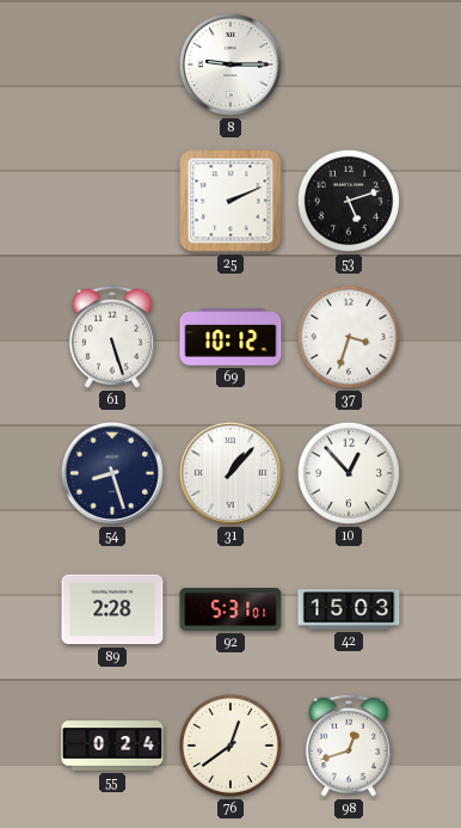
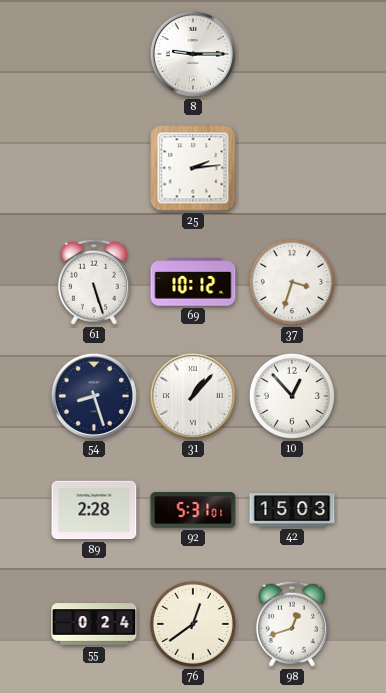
25: 2:11 -> 2:14
53: 5:12 -> none
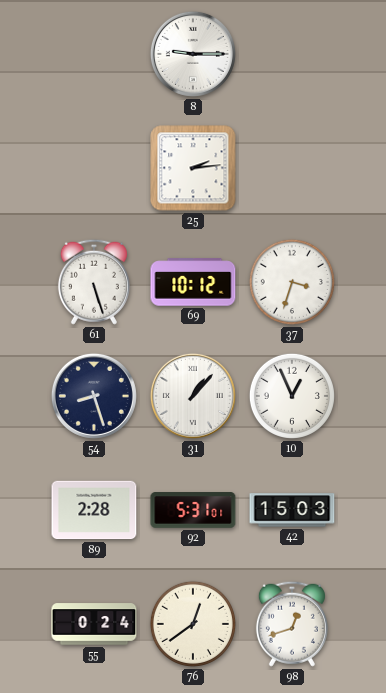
10: 12:53 -> 12:56
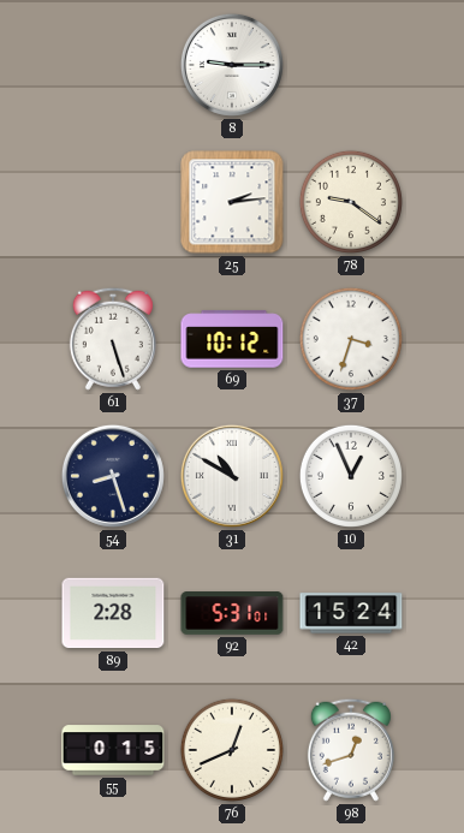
78: none -> 9:21
31: 1:07 -> 10:50
42: 15:03 -> 15:24
55: 0:24 -> 0:15
76: 12:39 -> 12:41
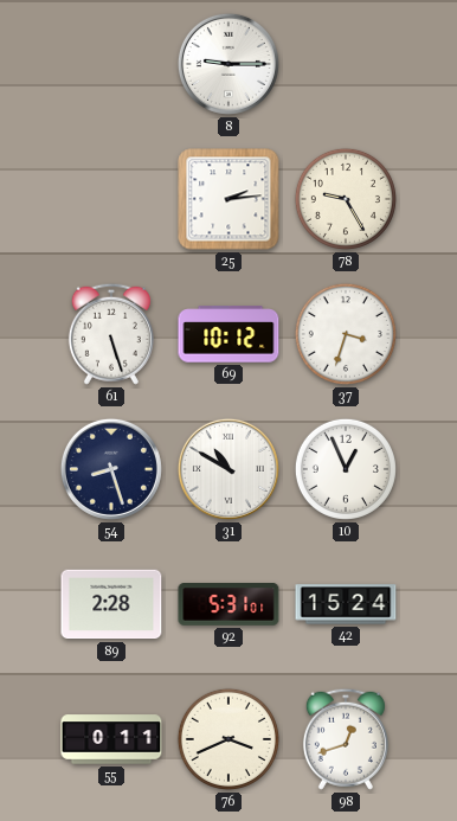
78: 9:21 -> 9:25
55: 0:15 -> 0:11
76: 12:41 -> 3:41
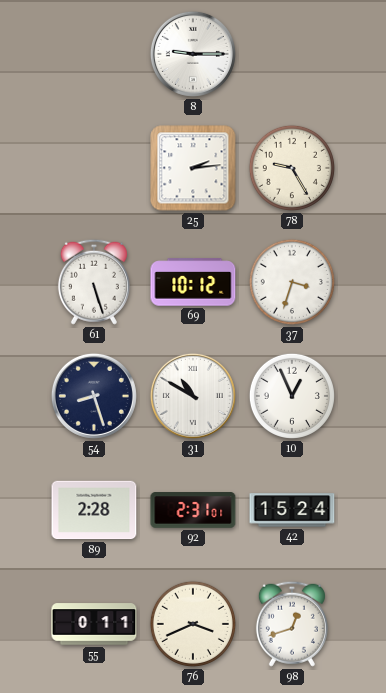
92: 5:31 -> 2:31
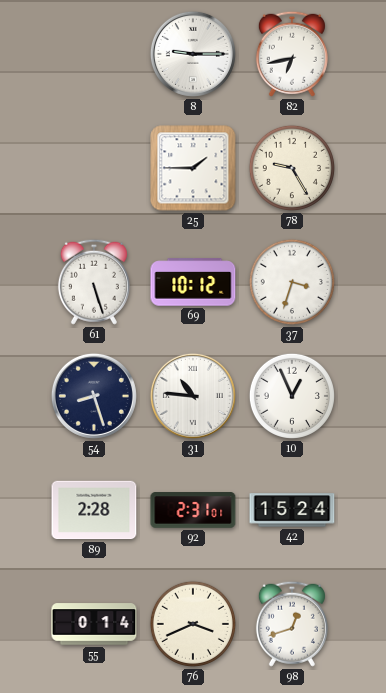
82: none -> 6:43
25: 2:14 -> 1:45
31: 10:50 -> 10:46
55: 0:11 -> 0:14
